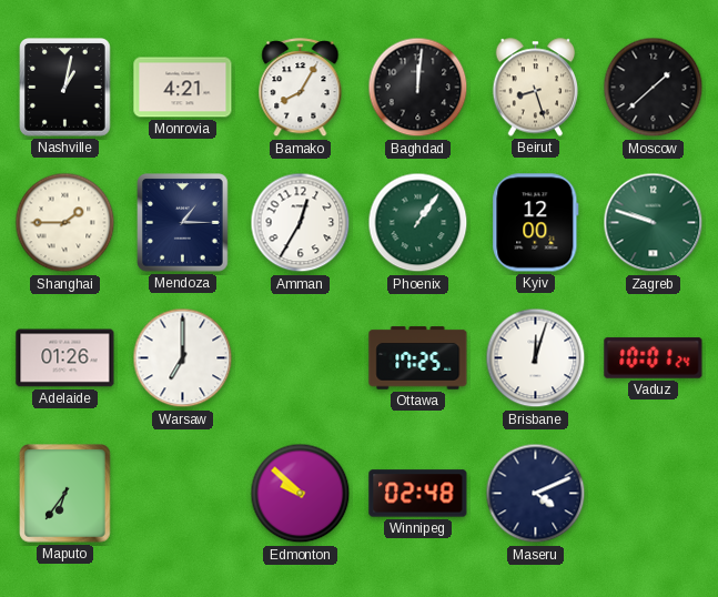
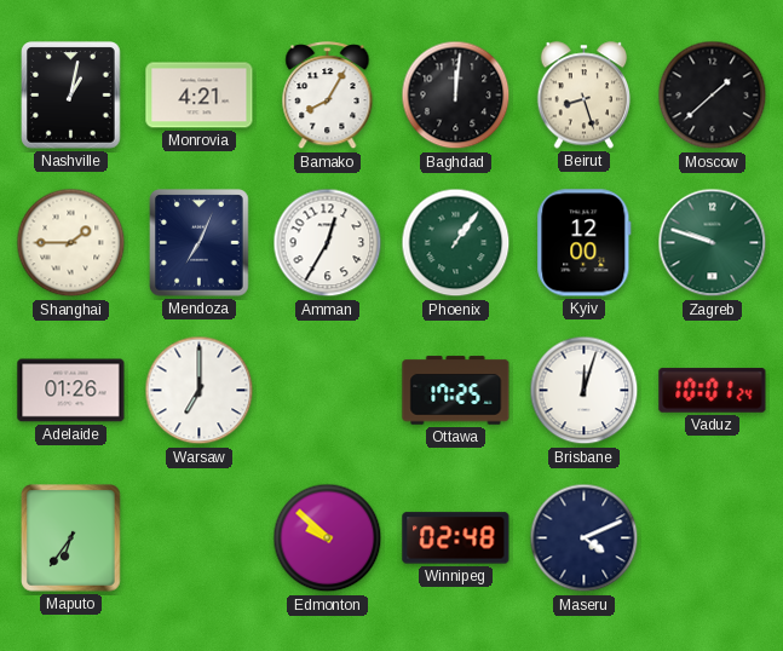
Mendoza: 1:15 -> 7:04
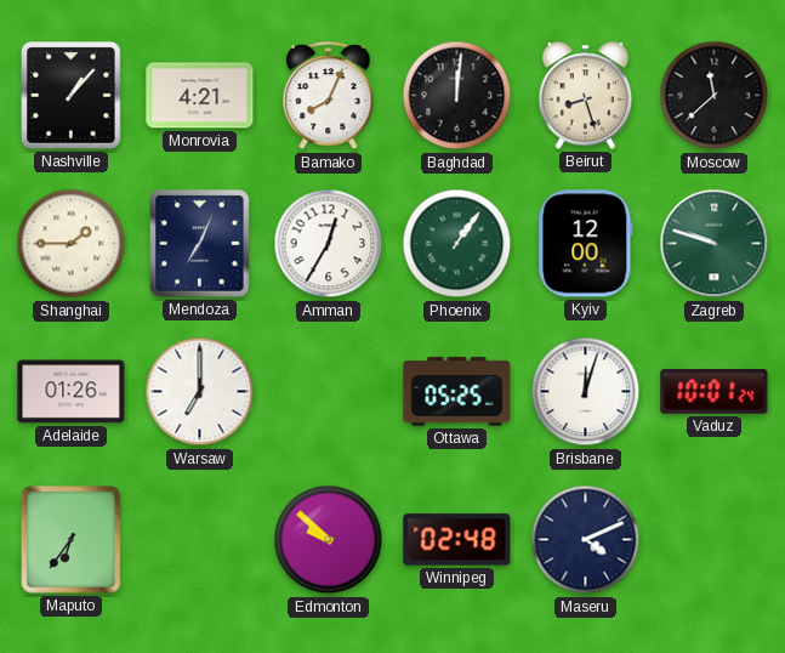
Nashville: 1:02 -> 1:07
Bamako: 8:05 -> 8:04
Moscow: 1:38 -> 11:38
Ottawa: 17:25 -> 05:25
